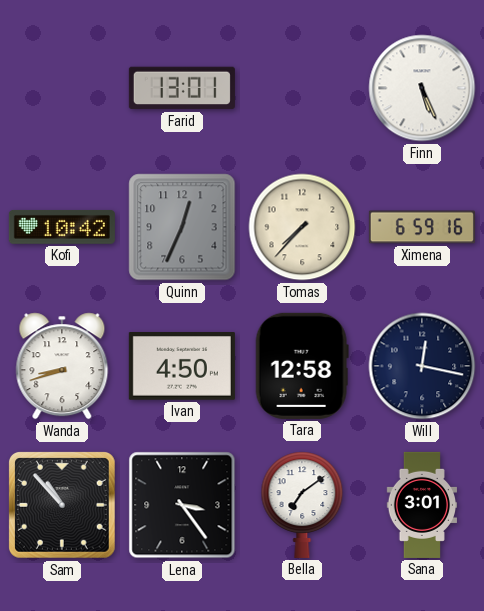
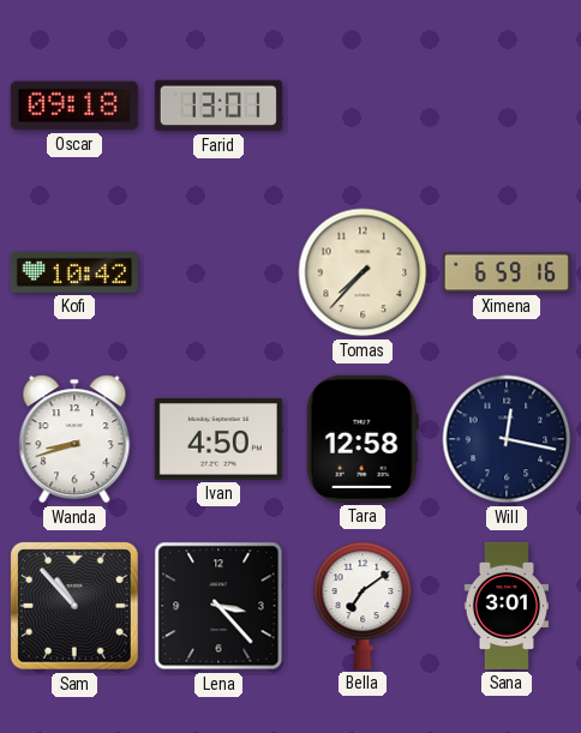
Oscar: none -> 09:18
Finn: 5:26 -> none
Quinn: 12:34 -> none
Lena: 3:24 -> 3:23
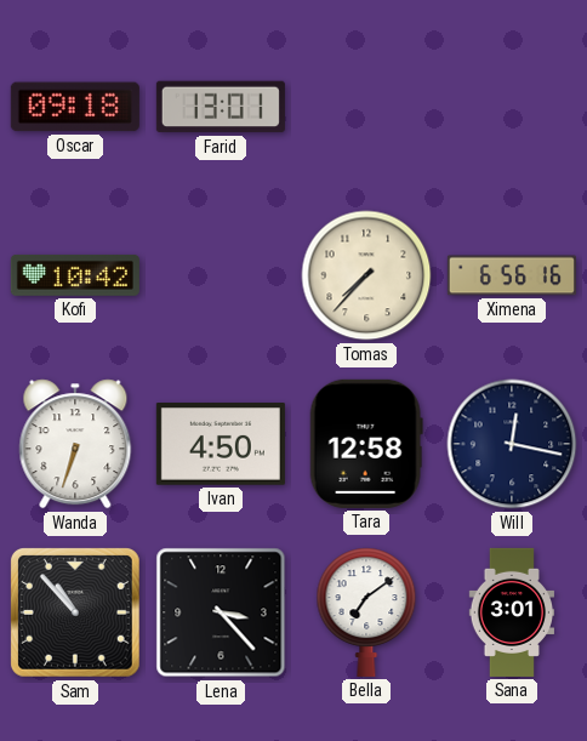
Ximena: 6:59 -> 6:56
Wanda: 8:42 -> 6:33
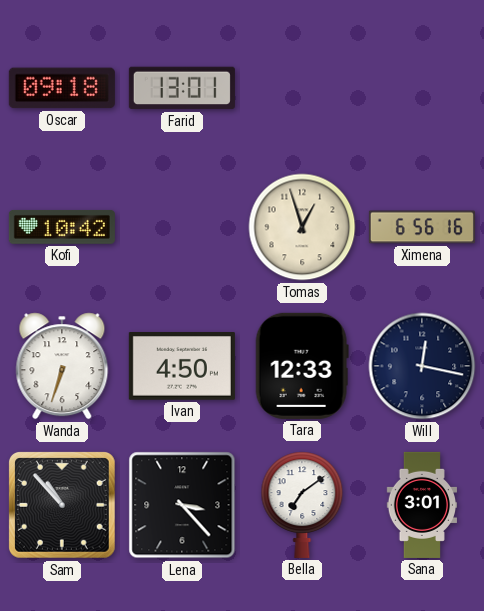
Tomas: 7:37 -> 12:57
Tara: 12:58 -> 12:33
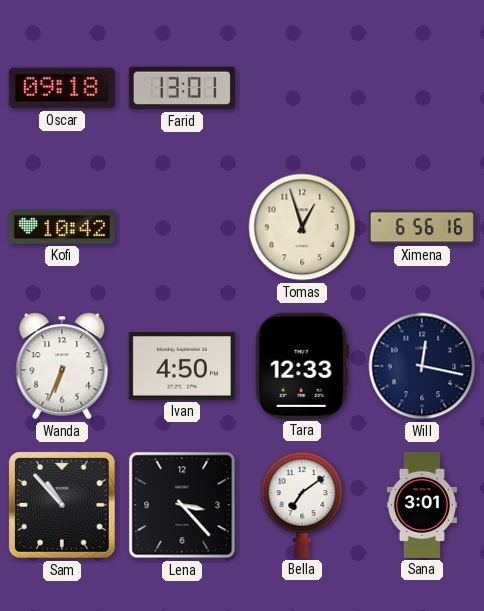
Wanda: 6:33 -> 6:34
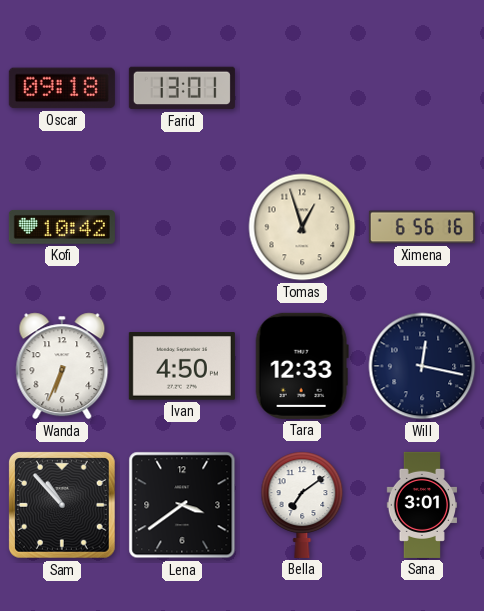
Lena: 3:23 -> 3:39
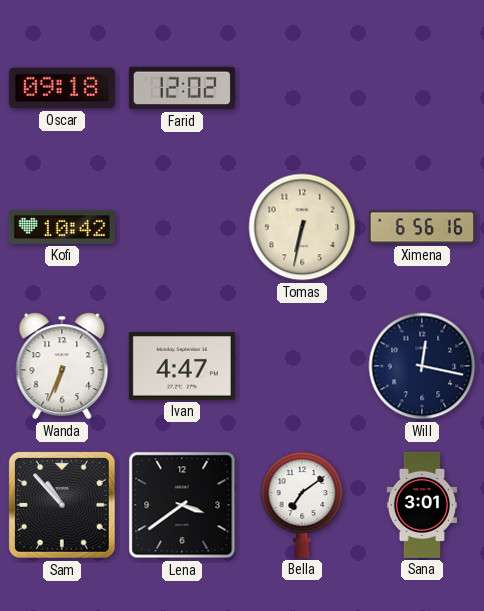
Farid: 13:01 -> 12:02
Tomas: 12:57 -> 6:32
Ivan: 4:50 -> 4:47
Tara: 12:33 -> none
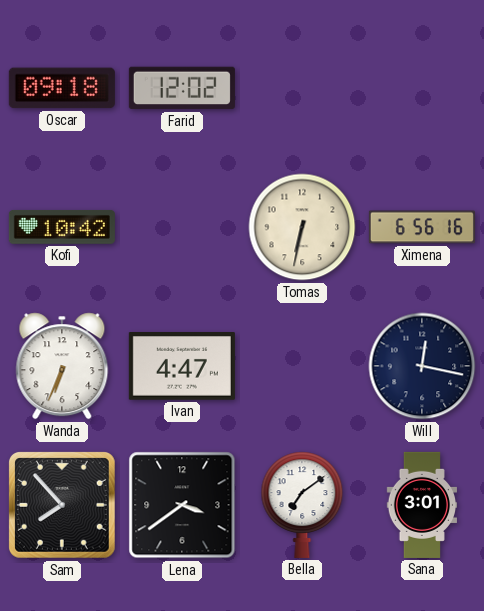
Sam: 10:53 -> 7:53
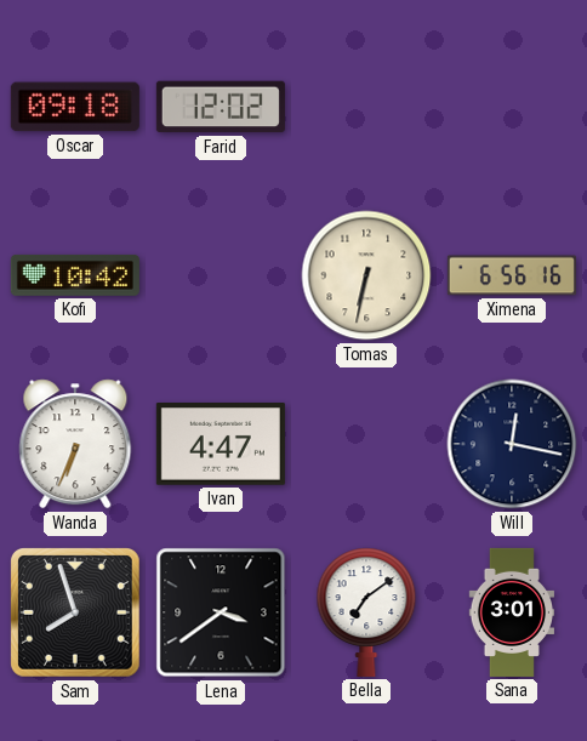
Sam: 7:53 -> 7:57
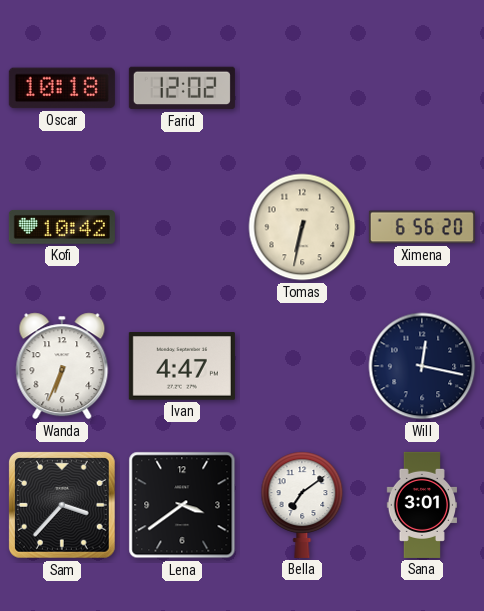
Oscar: 09:18 -> 10:18
Ximena: 6:56:16 -> 6:56:20
Sam: 7:57 -> 3:37
